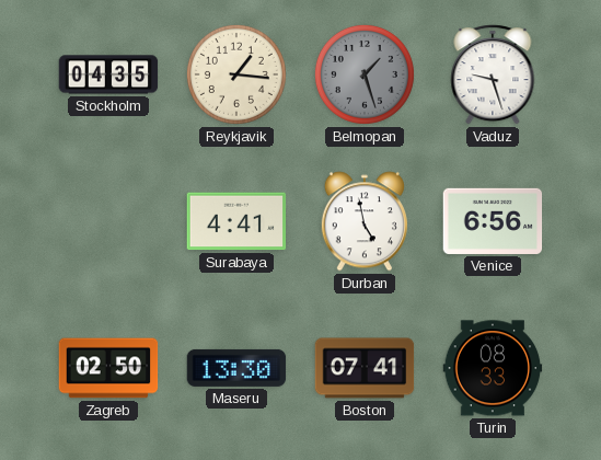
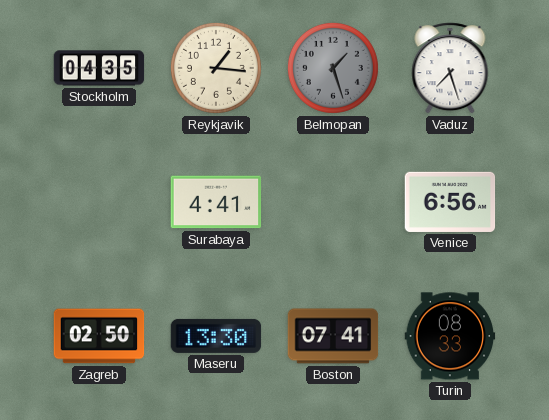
Vaduz: 9:27 -> 7:27
Durban: 4:58 -> none
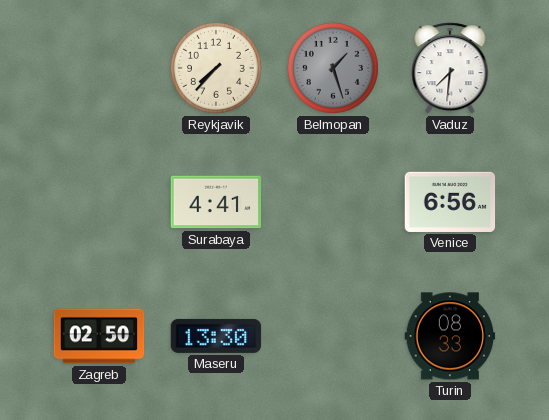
Stockholm: 04:35 -> none
Reykjavik: 1:16 -> 7:37
Vaduz: 7:27 -> 7:31
Boston: 07:41 -> none
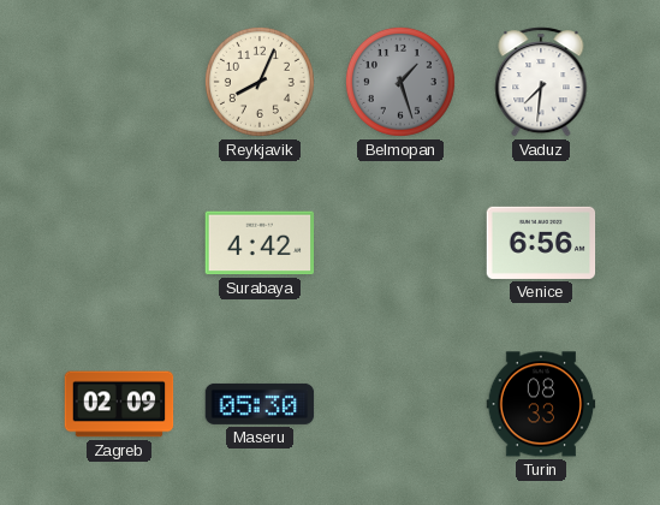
Reykjavik: 7:37 -> 8:04
Surabaya: 4:41 -> 4:42
Zagreb: 02:50 -> 02:09
Maseru: 13:30 -> 05:30
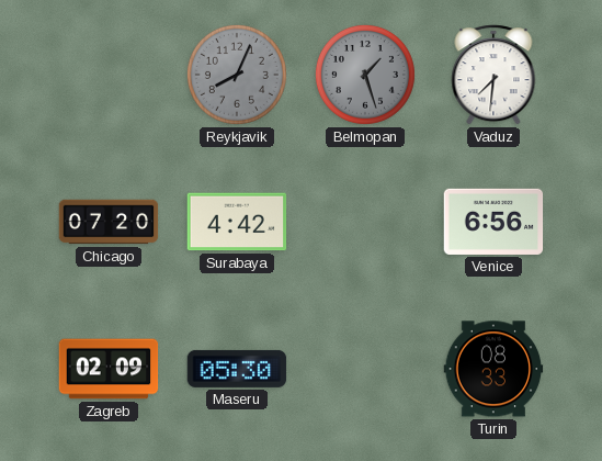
Reykjavik dial: cream -> grey
Chicago: none -> 07:20
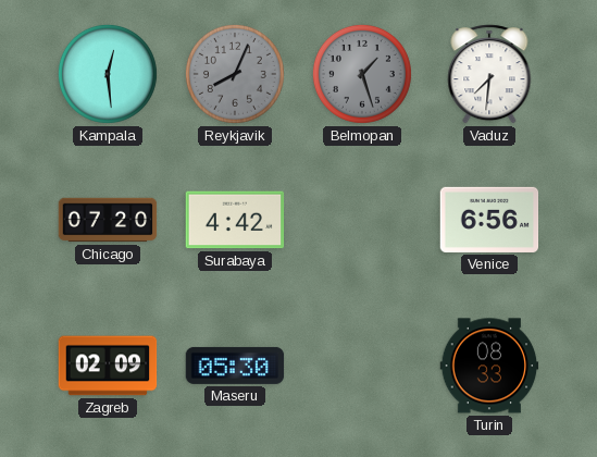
Kampala: none -> 12:29
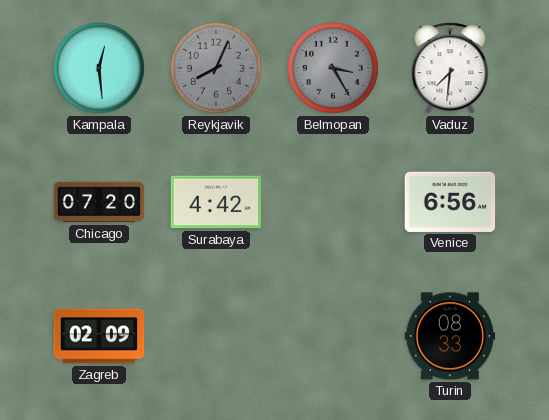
Belmopan: 1:27 -> 3:25
Maseru: 05:30 -> none
